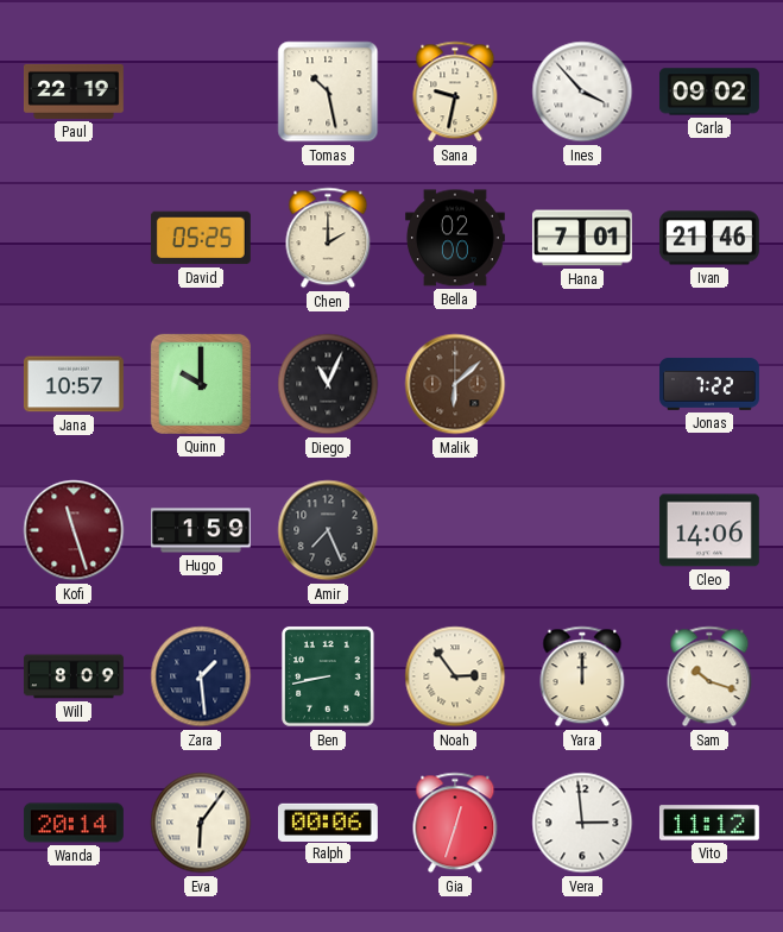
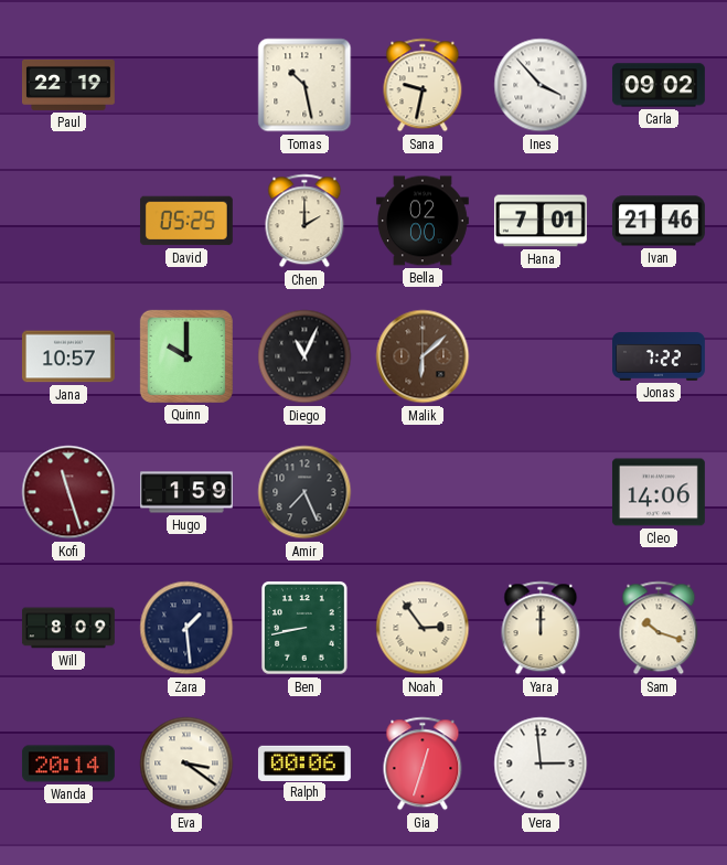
Eva: 6:06 -> 3:21
Vito: 11:12 -> none
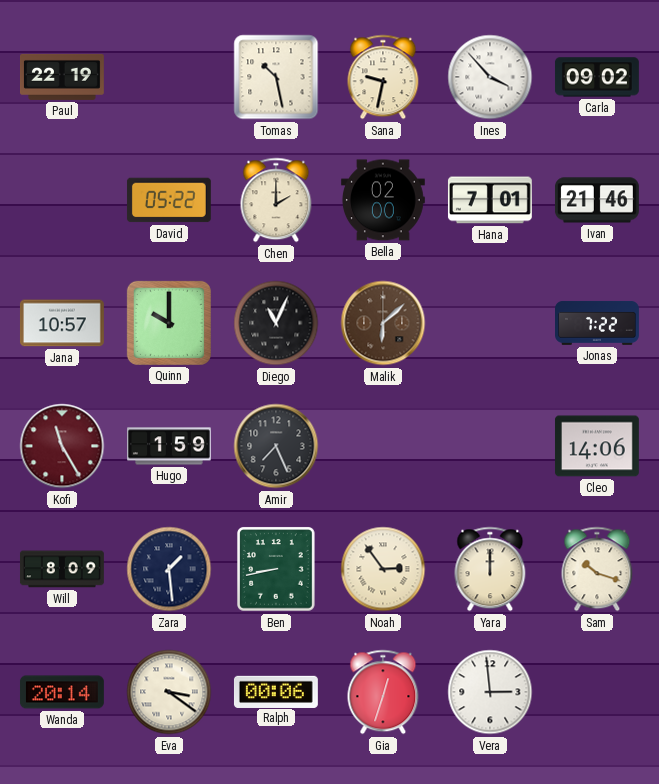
David: 05:25 -> 05:22
Kofi: 11:27 -> 11:25
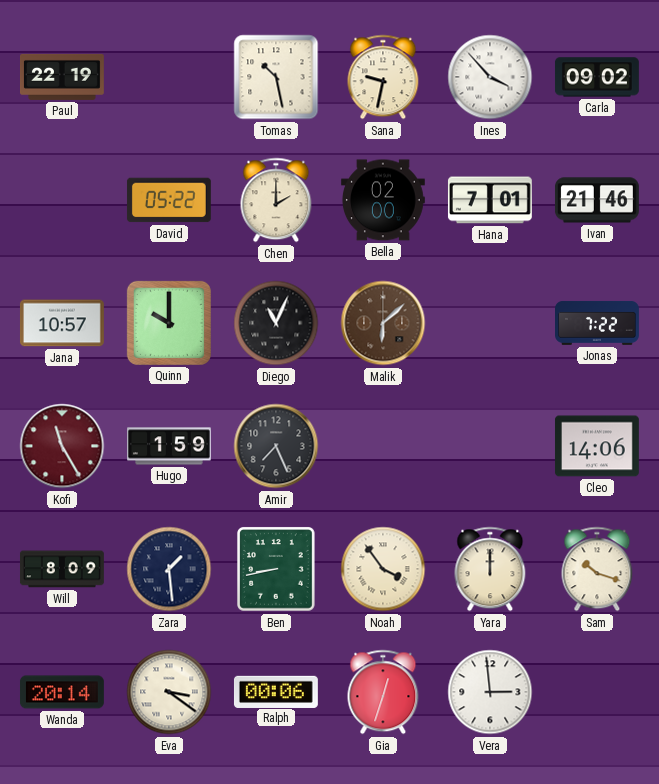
Noah: 2:54 -> 3:54
